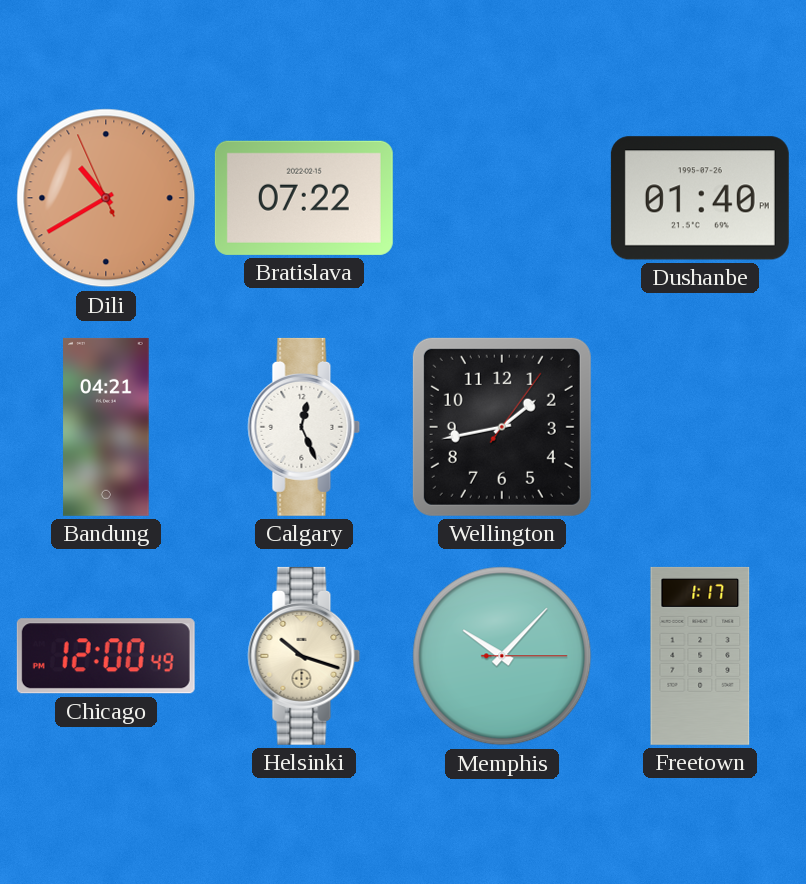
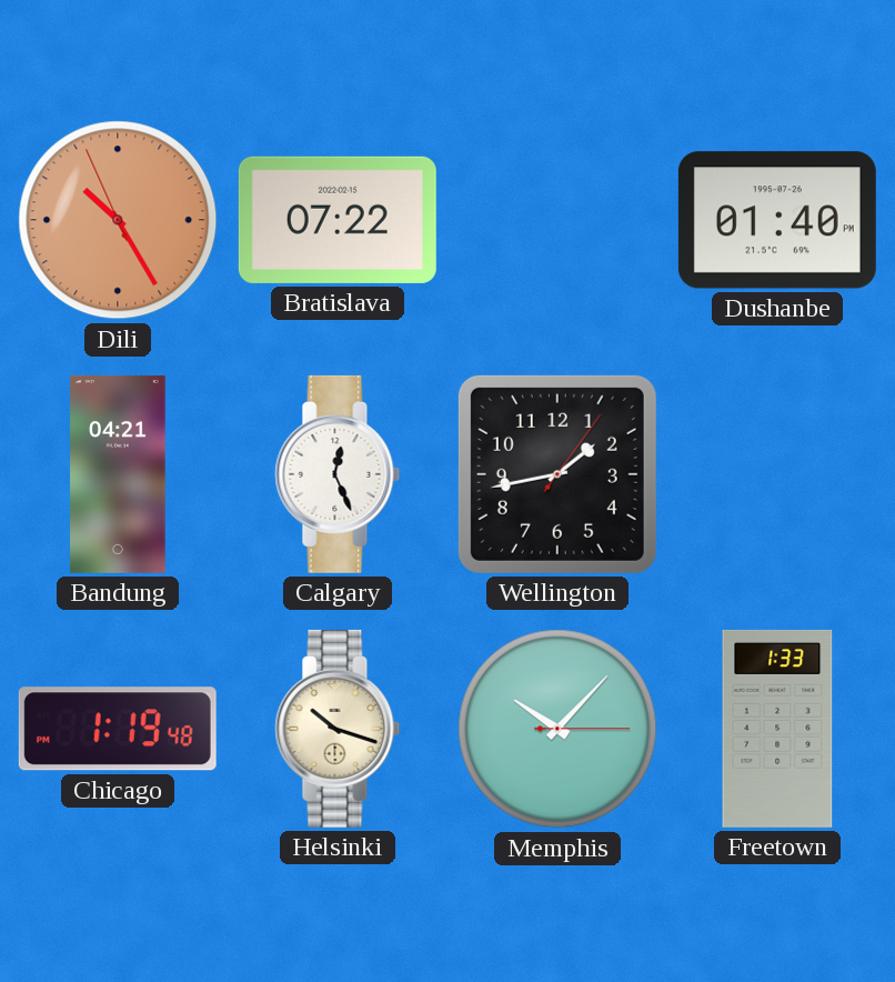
Dili: 10:39 -> 10:24
Chicago: 12:00 -> 1:19
Freetown: 1:17 -> 1:33
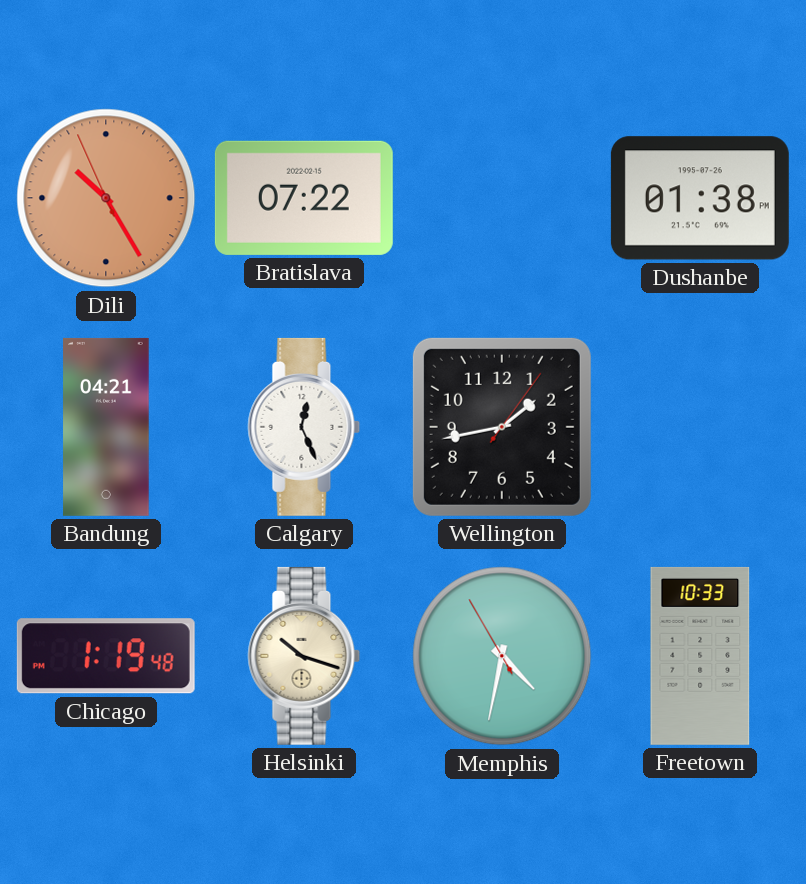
Dushanbe: 01:40 -> 01:38
Memphis: 10:07 -> 4:31
Freetown: 1:33 -> 10:33
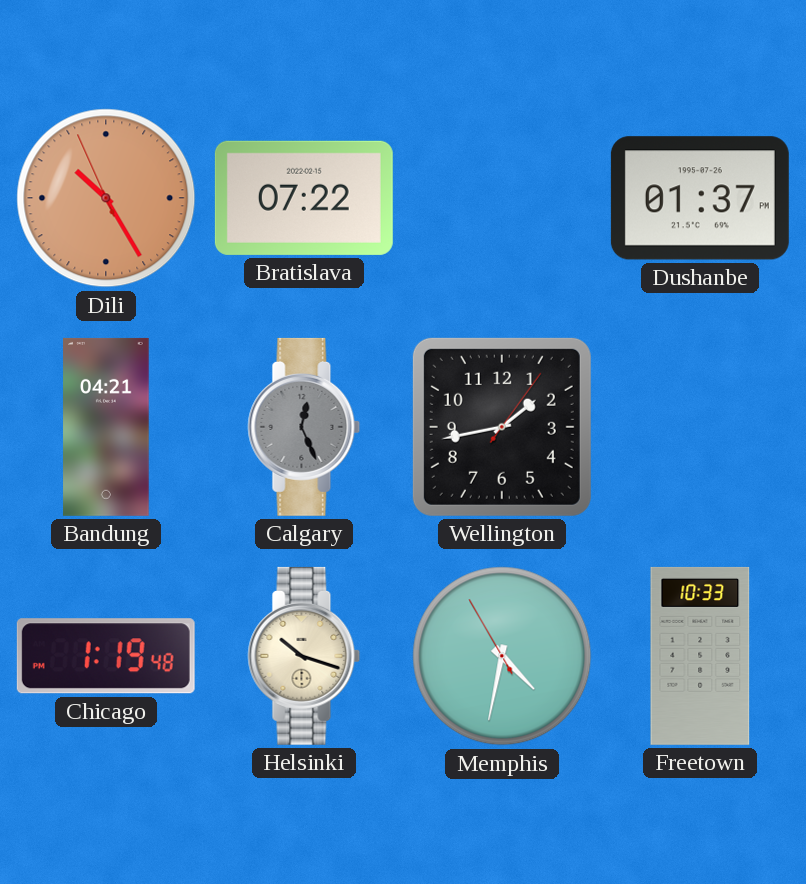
Dushanbe: 01:38 -> 01:37
Calgary dial: white -> grey
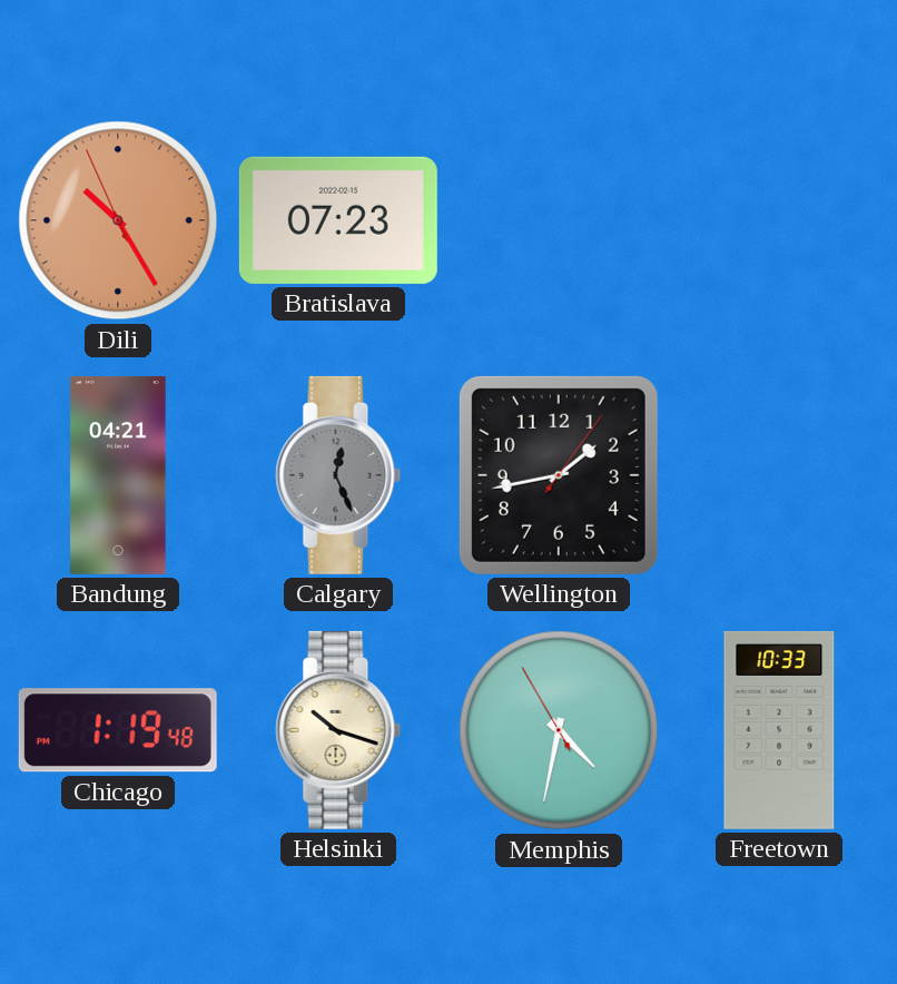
Bratislava: 07:22 -> 07:23
Dushanbe: 01:37 -> none
